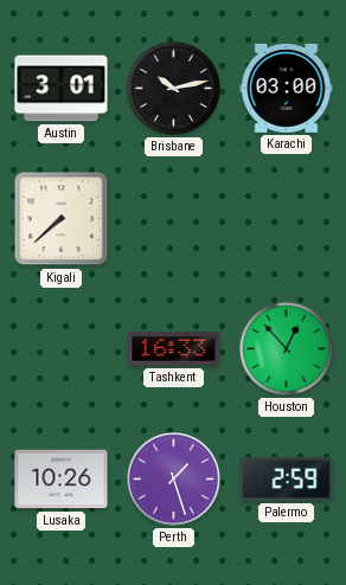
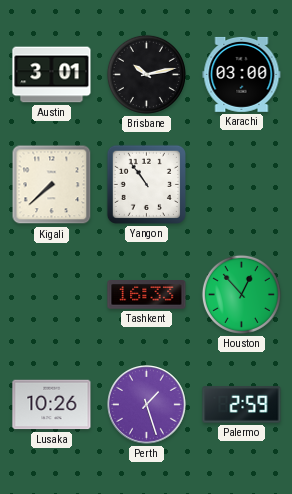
Yangon: none -> 10:54
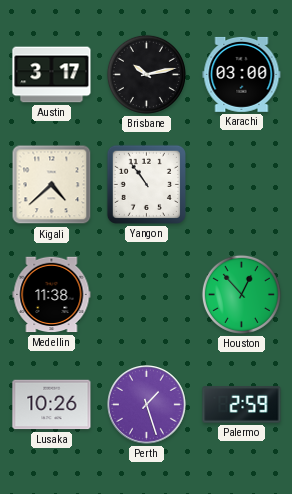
Austin: 3:01 -> 3:17
Kigali: 7:38 -> 4:38
Medellin: none -> 11:38
Tashkent: 16:33 -> none
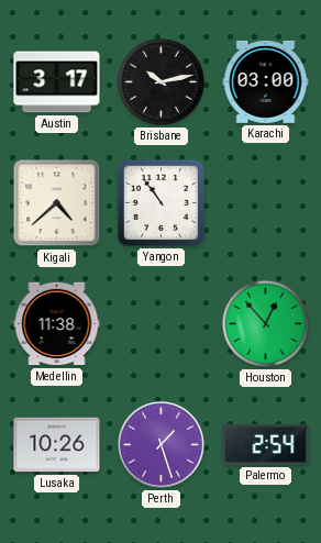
Palermo: 2:59 -> 2:54
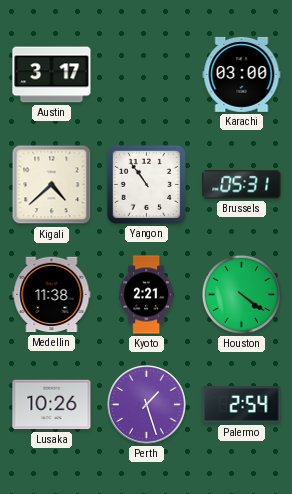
Brisbane: 10:13 -> none
Brussels: none -> 05:31
Kyoto: none -> 2:21
Houston: 12:53 -> 4:21
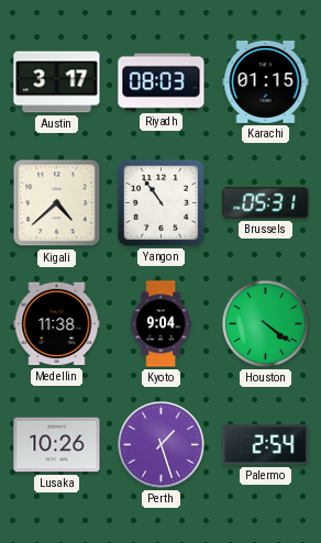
Riyadh: none -> 08:03
Karachi: 03:00 -> 01:15
Kyoto: 2:21 -> 9:04
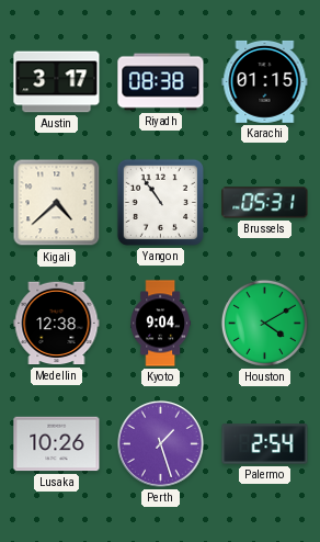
Riyadh: 08:03 -> 08:38
Medellin: 11:38 -> 12:38
Houston: 4:21 -> 4:10
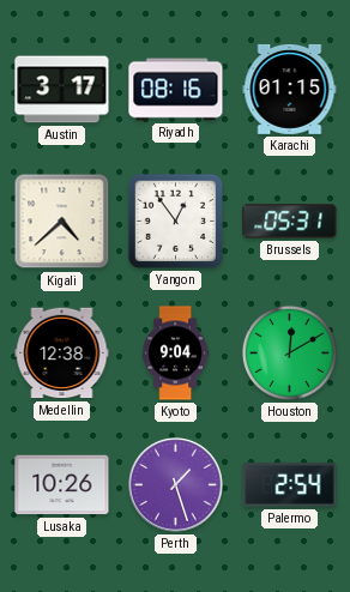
Riyadh: 08:38 -> 08:16
Yangon: 10:54 -> 12:54
Houston: 4:10 -> 12:10
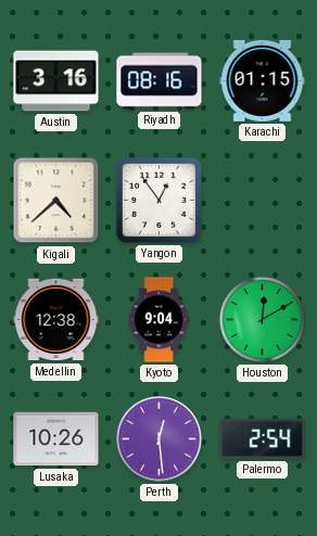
Austin: 3:17 -> 3:16
Brussels: 05:31 -> none
Perth: 1:27 -> 12:29
